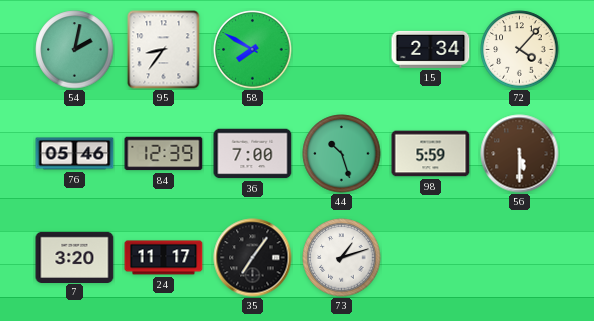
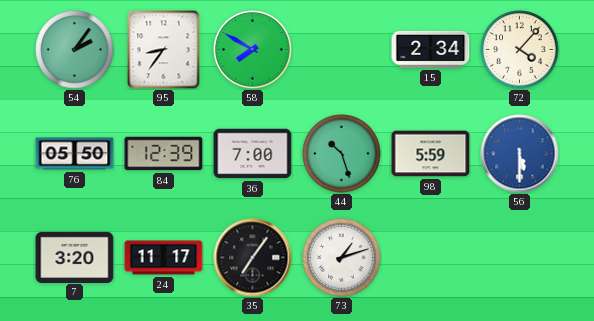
54: 2:02 -> 2:06
76: 05:46 -> 05:50
56 dial: brown -> blue
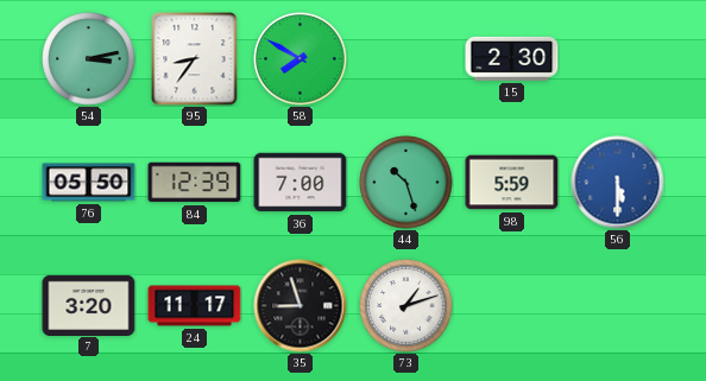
54: 2:06 -> 3:13
15: 2:34 -> 2:30
72: 4:07 -> none
35: 7:06 -> 8:57
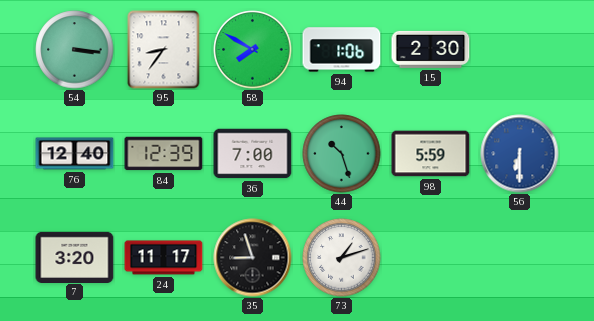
54: 3:13 -> 3:16
94: none -> 1:06
76: 05:50 -> 12:40
56: 5:30 -> 6:30
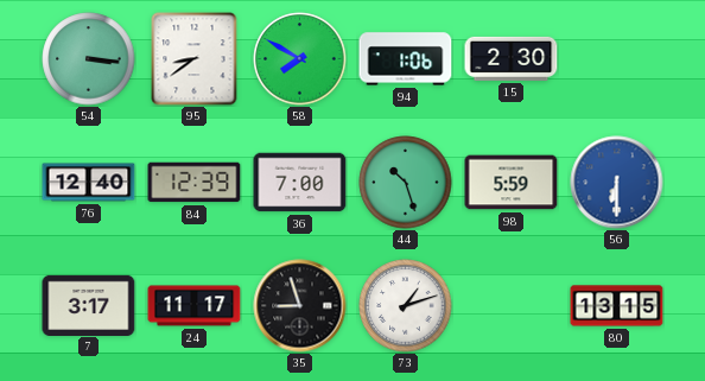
95: 8:36 -> 8:39
7: 3:20 -> 3:17
80: none -> 13:15
